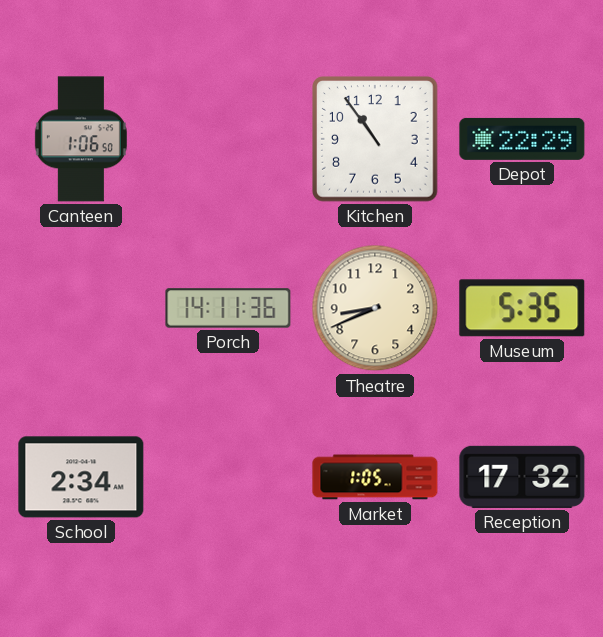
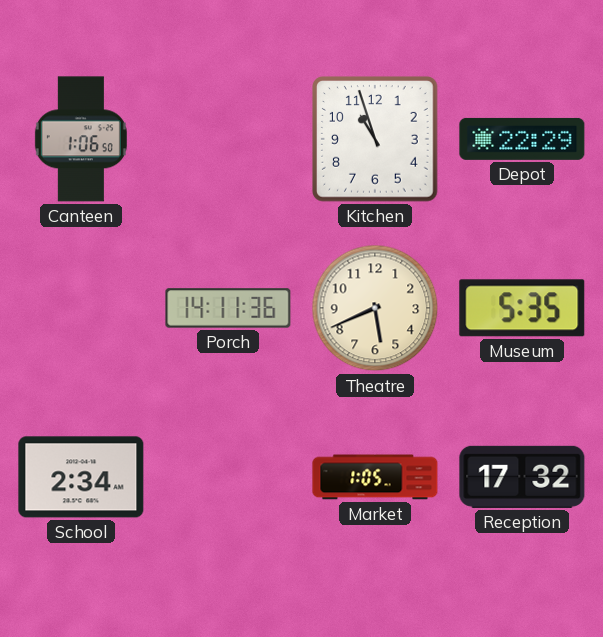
Kitchen: 10:54 -> 10:57
Theatre: 8:41 -> 5:41
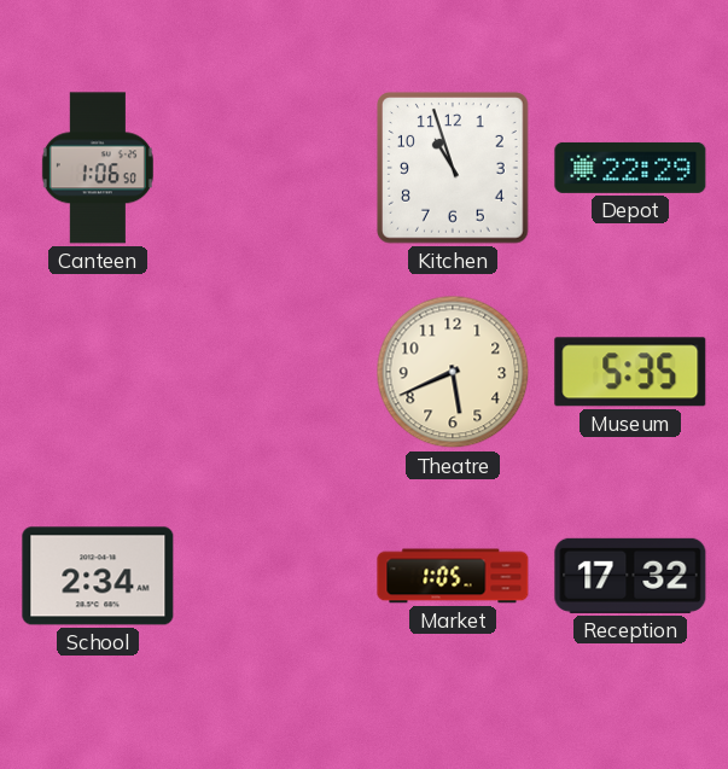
Porch: 14:11 -> none
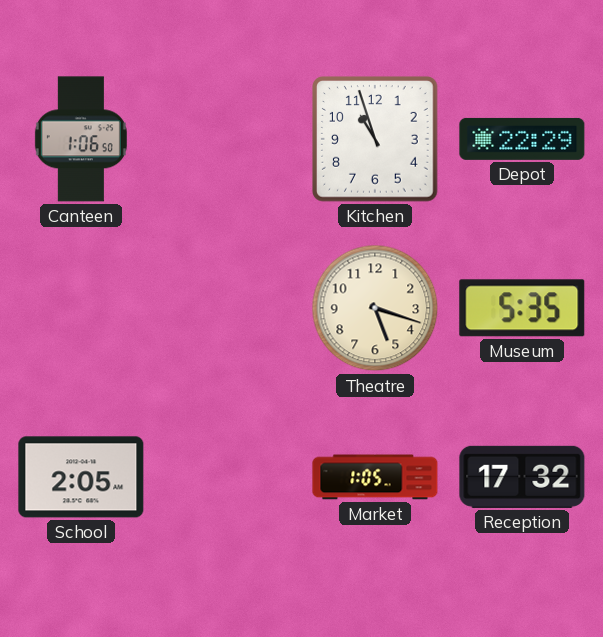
Theatre: 5:41 -> 5:18
School: 2:34 -> 2:05
